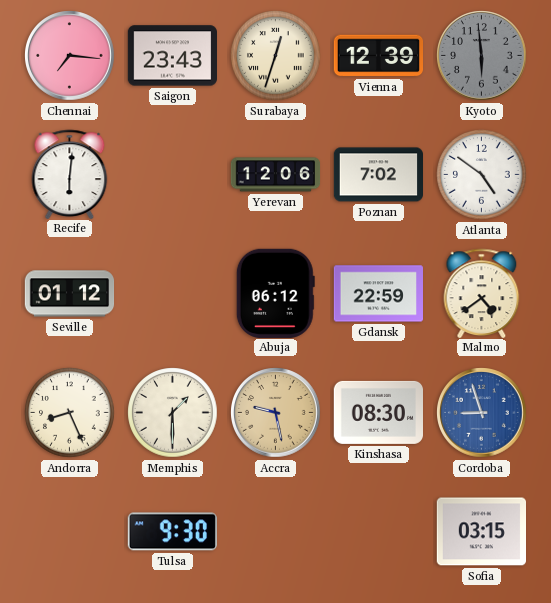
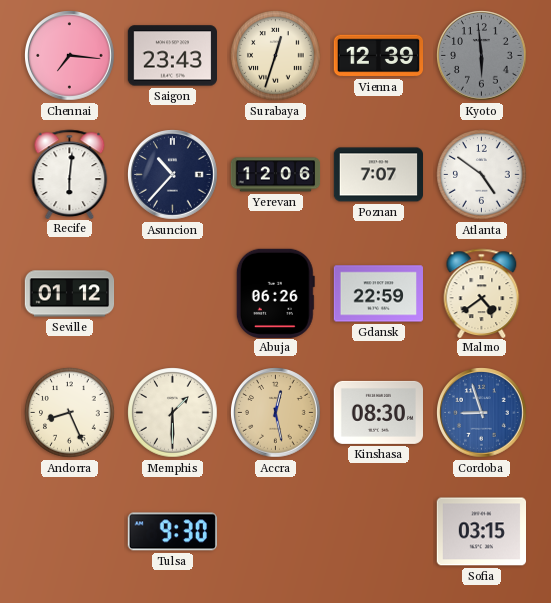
Asuncion: none -> 10:37
Poznan: 7:02 -> 7:07
Abuja: 06:12 -> 06:26
Accra: 9:28 -> 12:28
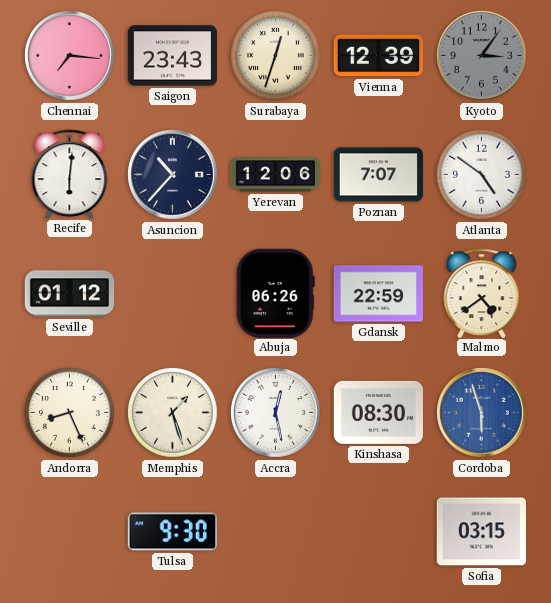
Kyoto: 5:59 -> 3:06
Memphis: 1:30 -> 1:27
Accra dial: champagne -> white
Cordoba: 8:57 -> 5:57
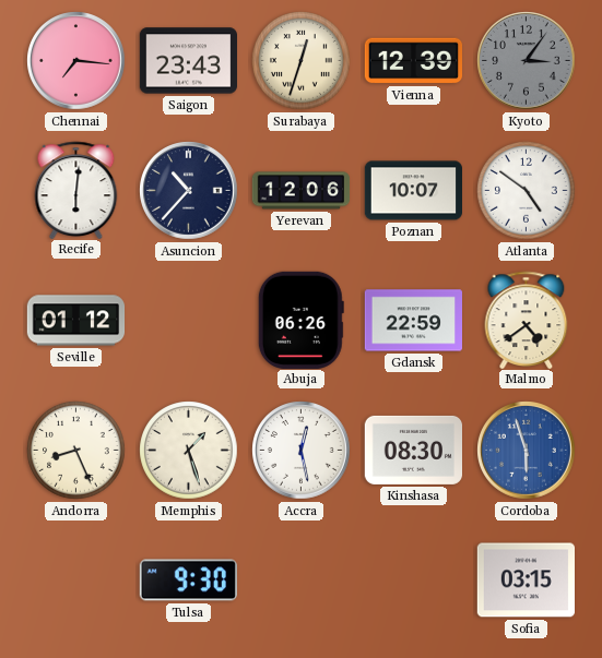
Poznan: 7:07 -> 10:07
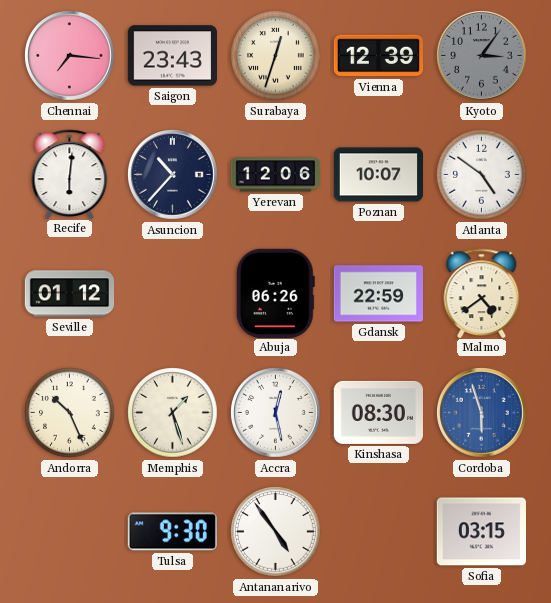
Andorra: 8:26 -> 10:26
Antananarivo: none -> 4:54
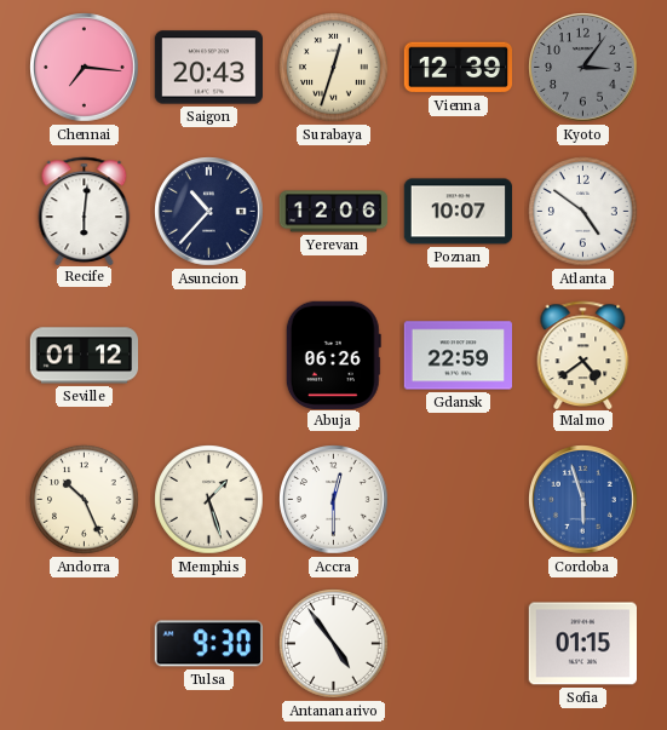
Saigon: 23:43 -> 20:43
Accra: 12:28 -> 12:30
Kinshasa: 08:30 -> none
Sofia: 03:15 -> 01:15
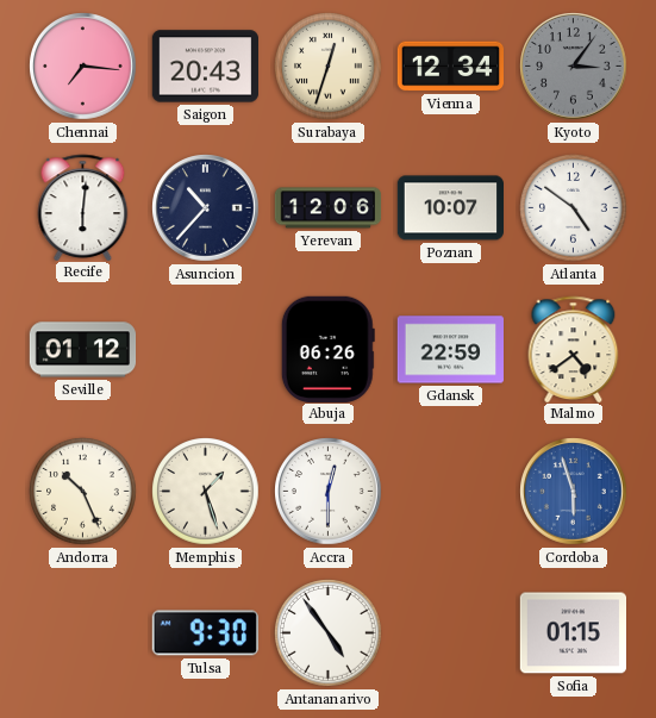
Vienna: 12:39 -> 12:34
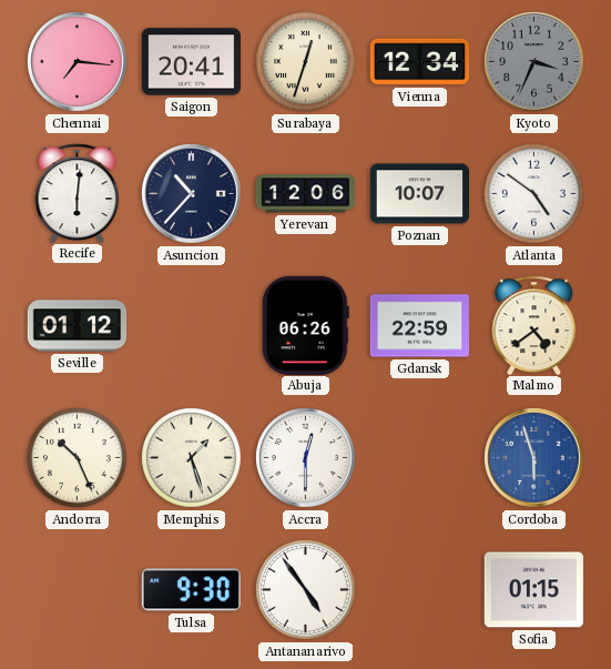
Saigon: 20:43 -> 20:41
Kyoto: 3:06 -> 3:34
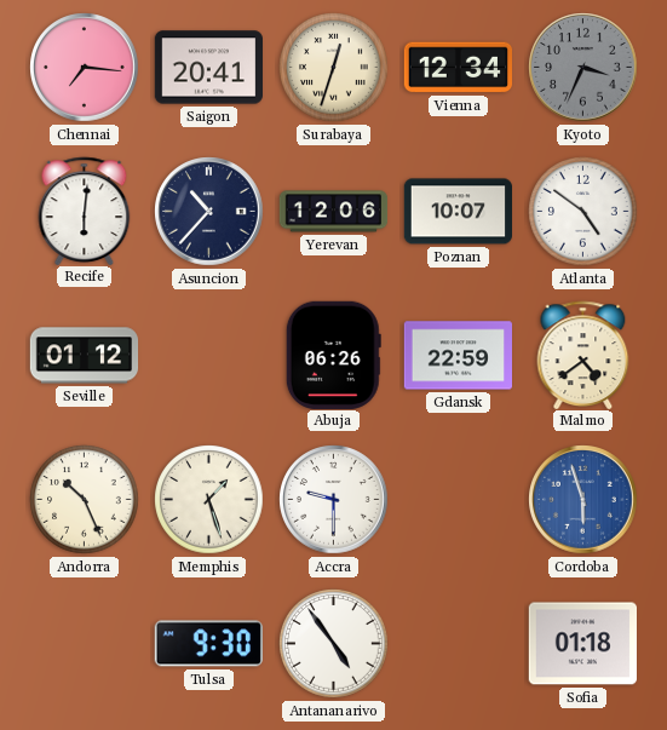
Accra: 12:30 -> 9:30
Sofia: 01:15 -> 01:18
